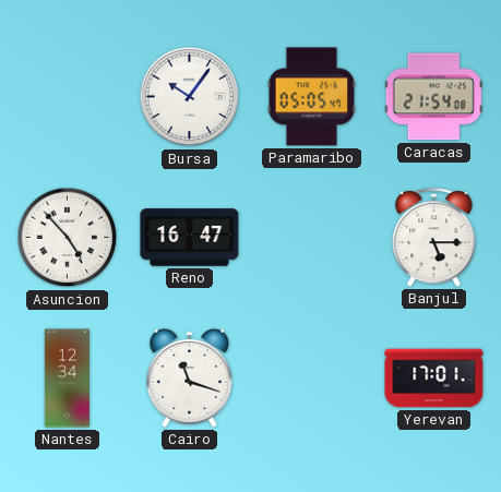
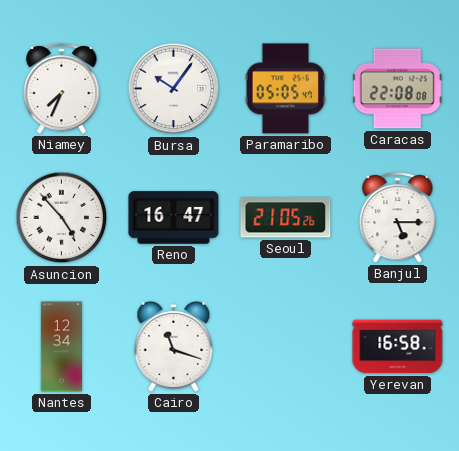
Niamey: none -> 7:34
Caracas: 21:54 -> 22:08
Seoul: none -> 21:05
Yerevan: 17:01 -> 16:58
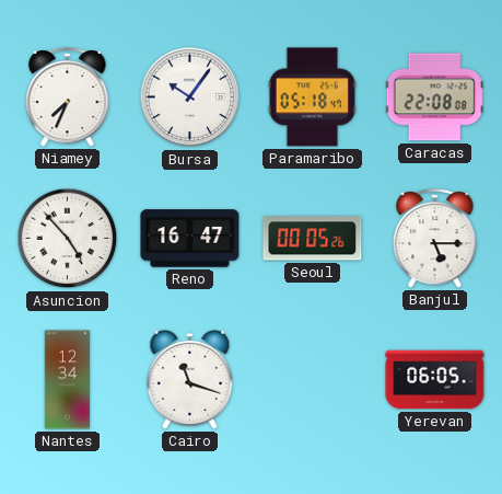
Paramaribo: 05:05 -> 05:18
Seoul: 21:05 -> 00:05
Yerevan: 16:58 -> 06:05
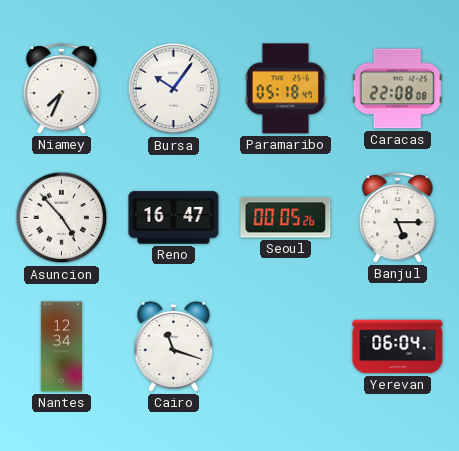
Yerevan: 06:05 -> 06:04
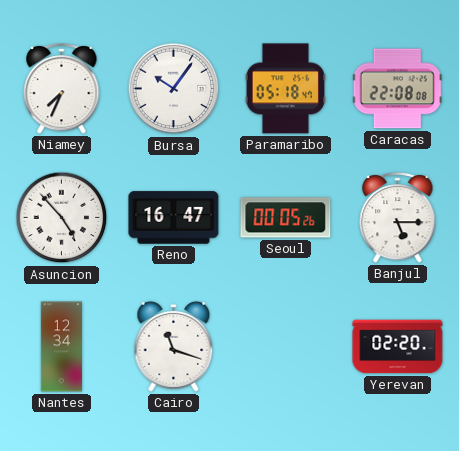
Yerevan: 06:04 -> 02:20
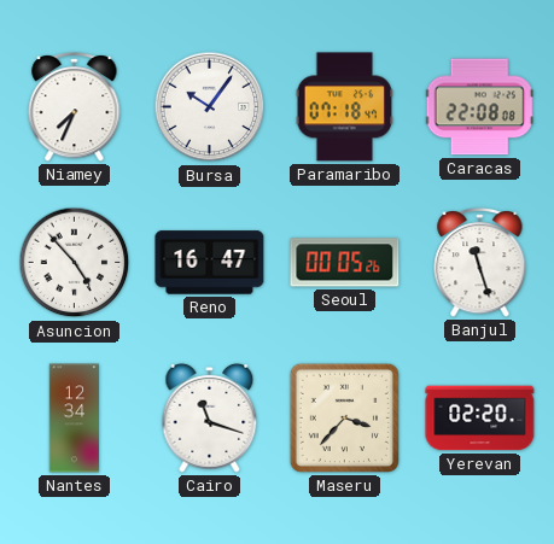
Paramaribo: 05:18 -> 07:18
Banjul: 5:15 -> 11:27
Maseru: none -> 3:37
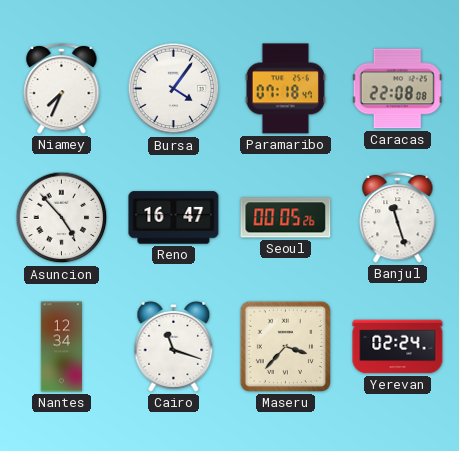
Bursa: 10:06 -> 4:06
Yerevan: 02:20 -> 02:24
